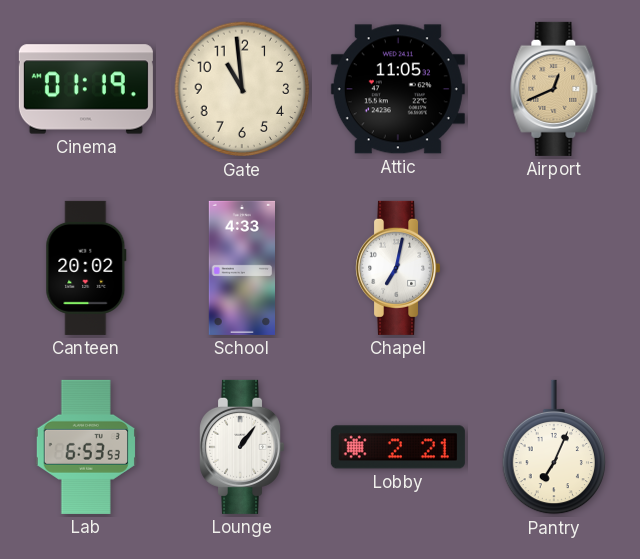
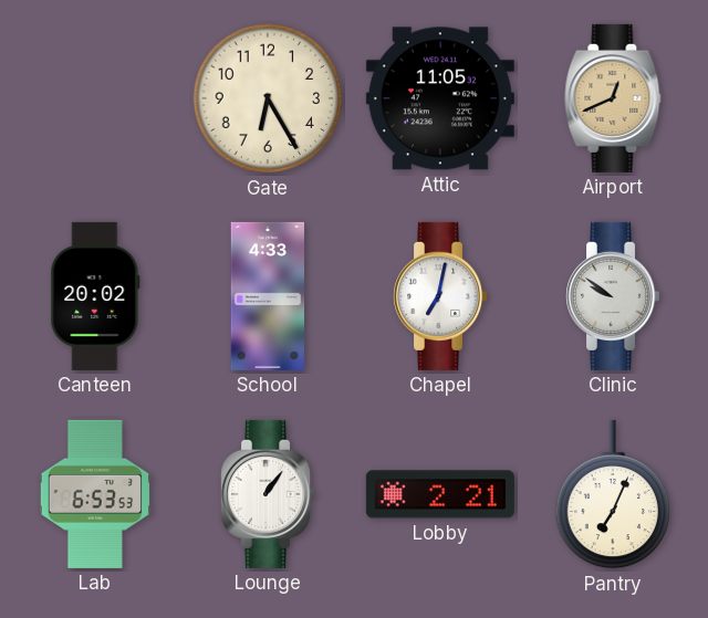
Cinema: 01:19 -> none
Gate: 10:59 -> 6:25
Clinic: none -> 9:51
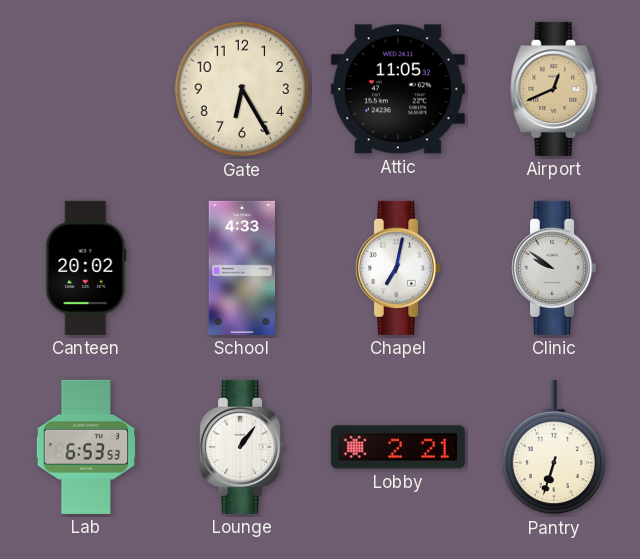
Pantry: 7:04 -> 6:33
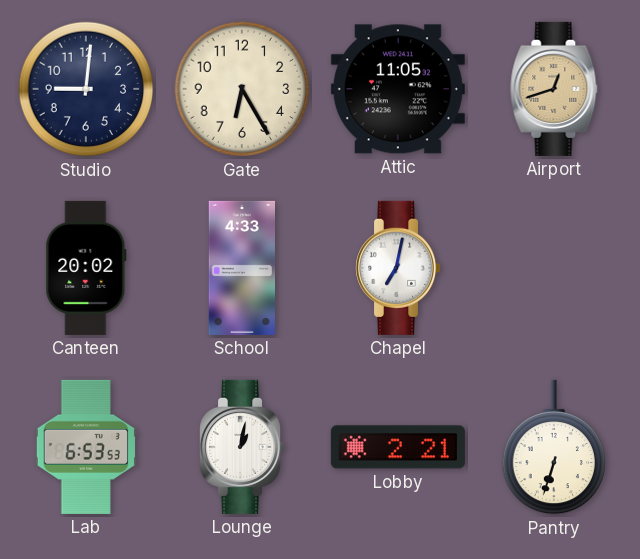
Studio: none -> 9:01
Airport: 12:41 -> 12:42
Clinic: 9:51 -> none
Lounge: 1:06 -> 1:02
